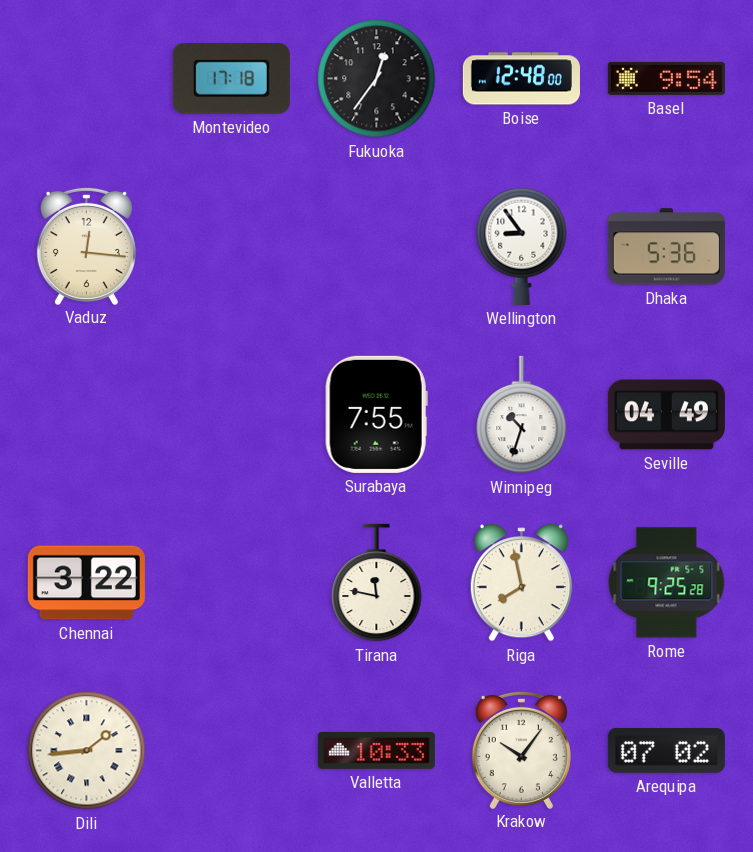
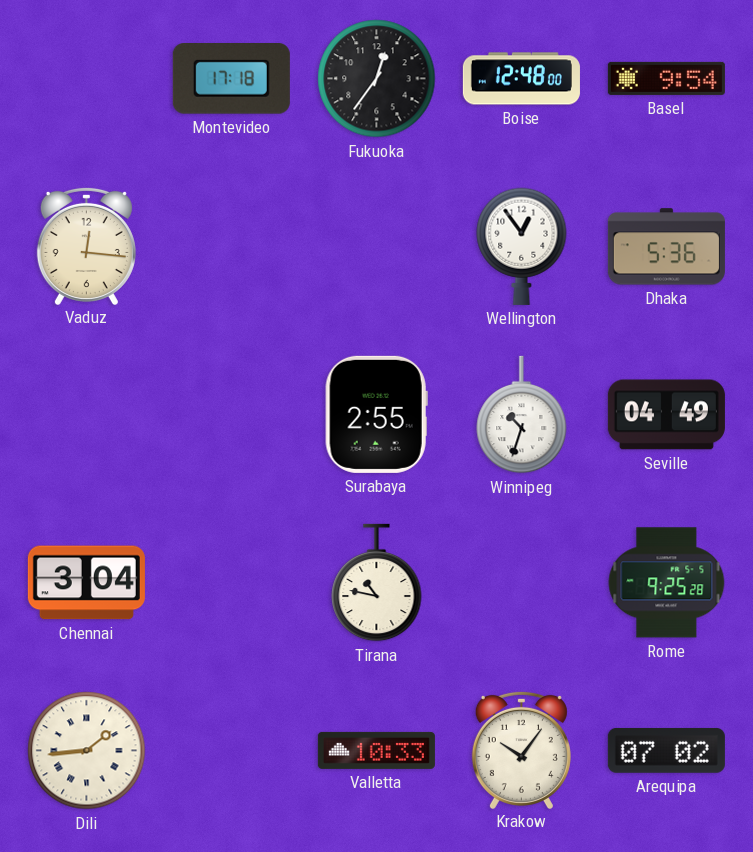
Wellington: 8:54 -> 12:54
Surabaya: 7:55 -> 2:55
Chennai: 3:22 -> 3:04
Tirana: 11:47 -> 10:47
Riga: 7:58 -> none
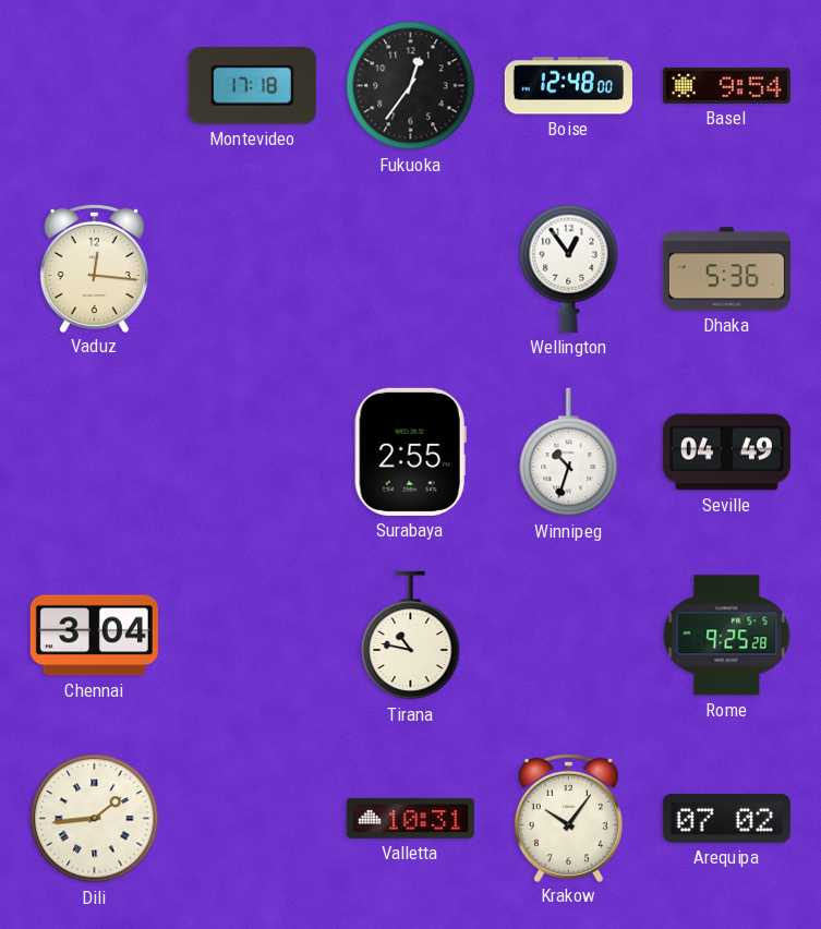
Valletta: 10:33 -> 10:31
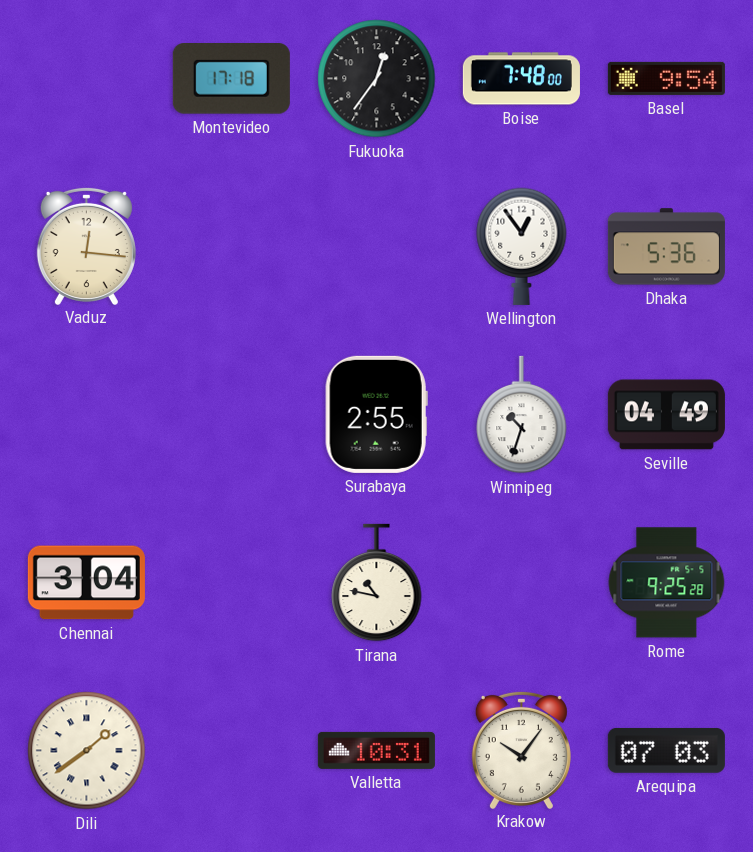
Boise: 12:48 -> 7:48
Dili: 1:44 -> 1:39
Arequipa: 07:02 -> 07:03
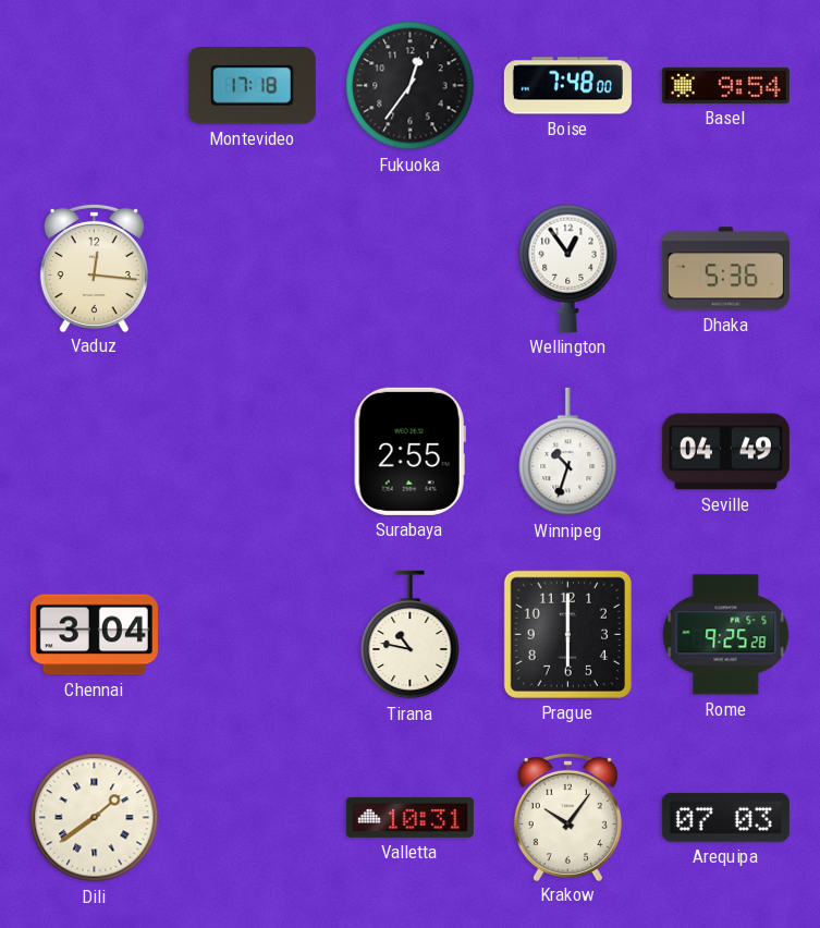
Prague: none -> 6:00
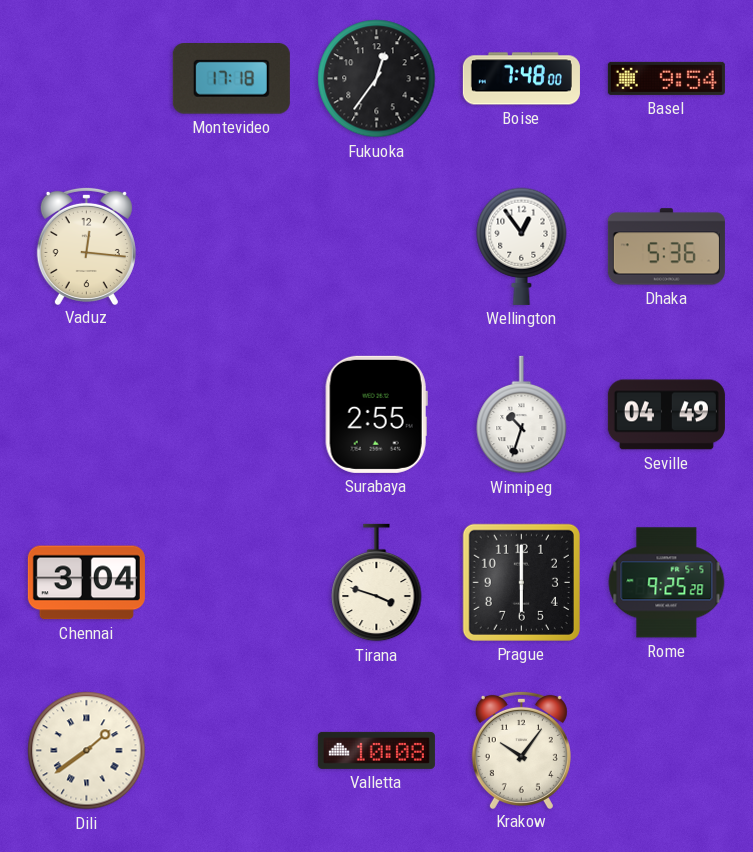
Tirana: 10:47 -> 3:48
Valletta: 10:31 -> 10:08
Arequipa: 07:03 -> none
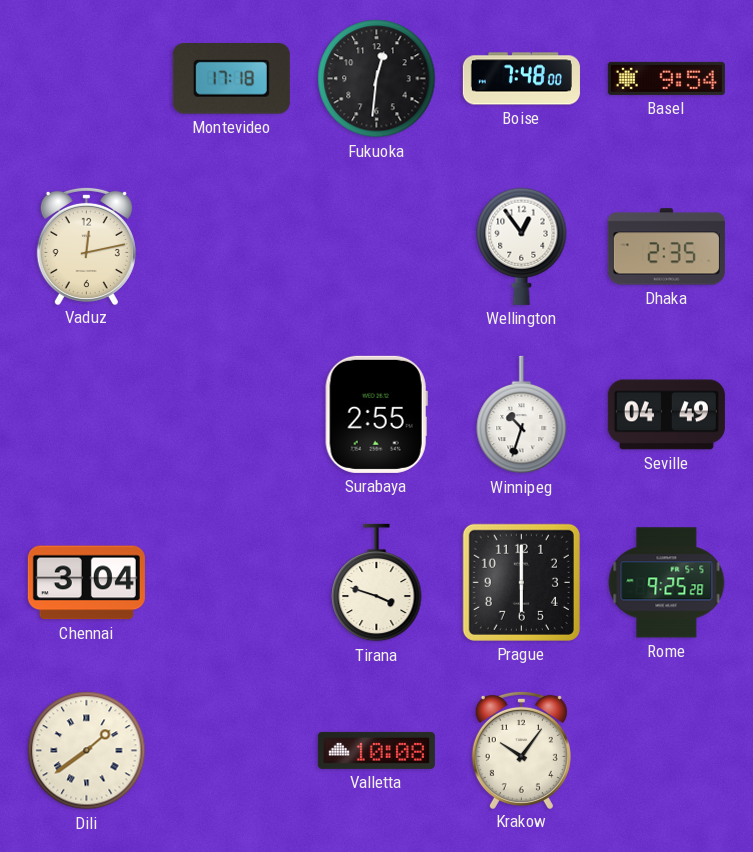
Fukuoka: 12:36 -> 12:31
Vaduz: 12:16 -> 12:13
Dhaka: 5:36 -> 2:35
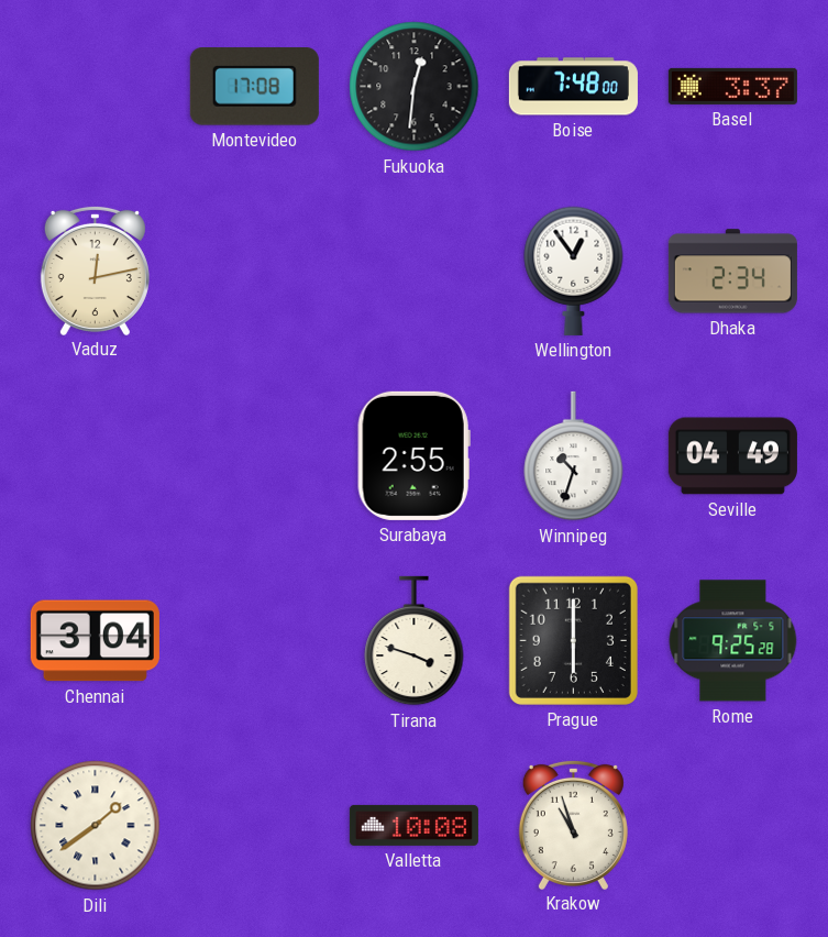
Montevideo: 17:18 -> 17:08
Basel: 9:54 -> 3:37
Dhaka: 2:35 -> 2:34
Krakow: 10:06 -> 10:57
